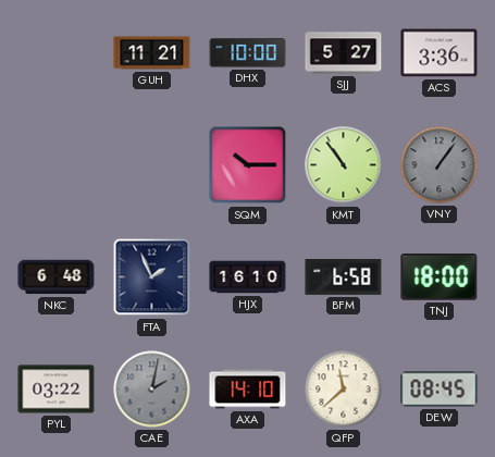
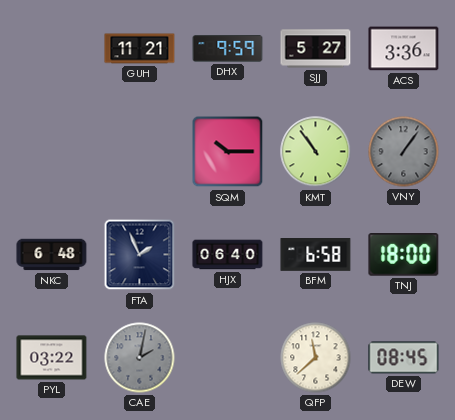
DHX: 10:00 -> 9:59
HJX: 16:10 -> 06:40
AXA: 14:10 -> none
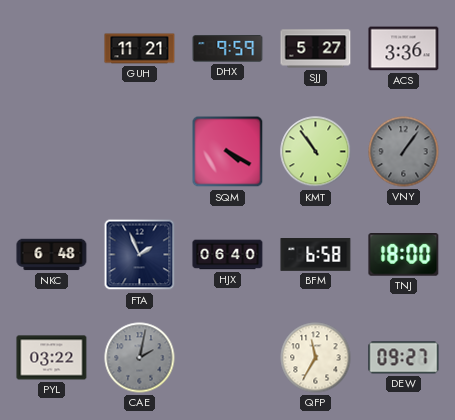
SQM: 10:15 -> 4:20
QFP: 11:38 -> 11:35
DEW: 08:45 -> 09:27
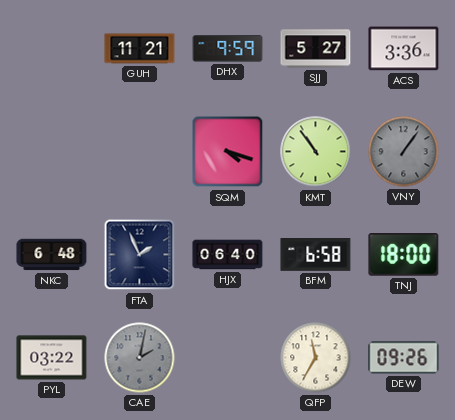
SQM: 4:20 -> 4:18
DEW: 09:27 -> 09:26
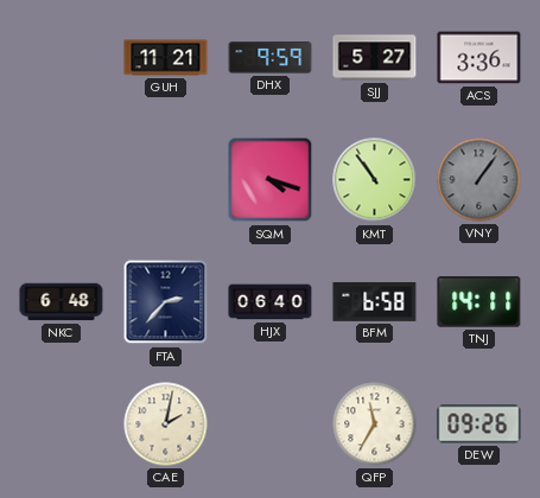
FTA: 1:56 -> 2:37
TNJ: 18:00 -> 14:11
PYL: 03:22 -> none
CAE dial: grey -> cream
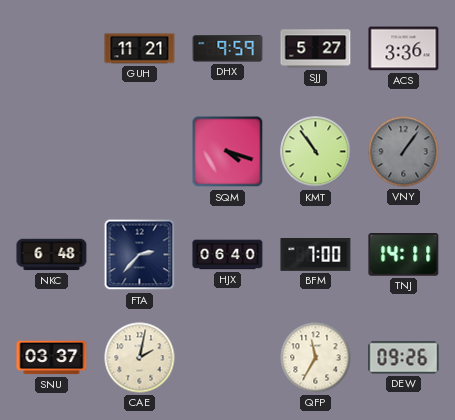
BFM: 6:58 -> 7:00
SNU: none -> 03:37
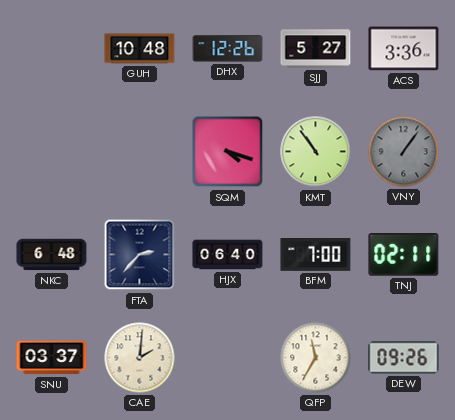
GUH: 11:21 -> 10:48
DHX: 9:59 -> 12:26
TNJ: 14:11 -> 02:11
CAE: 2:02 -> 2:01
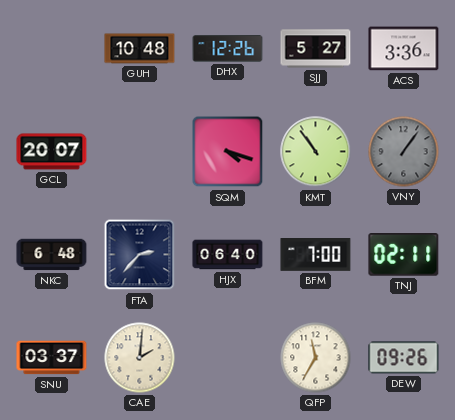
GCL: none -> 20:07
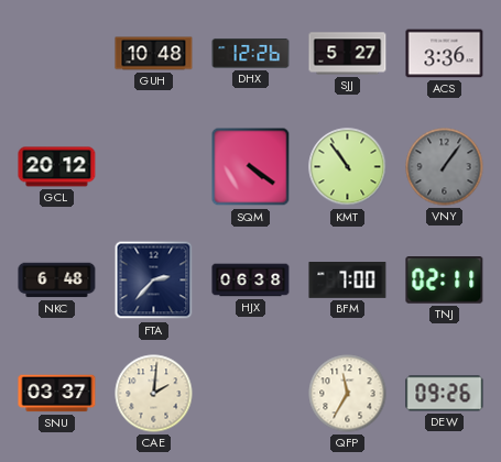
GCL: 20:07 -> 20:12
SQM: 4:18 -> 4:21
HJX: 06:40 -> 06:38
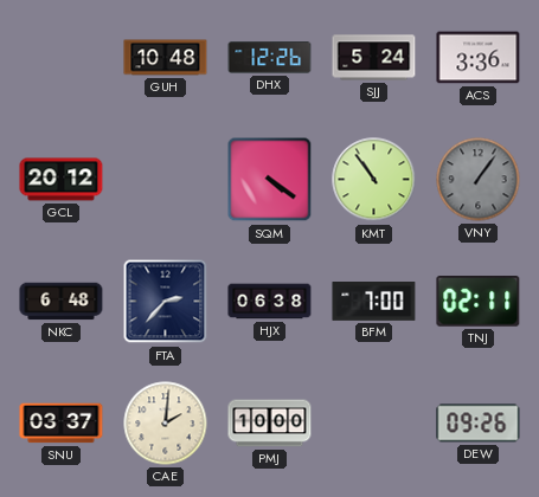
SJJ: 5:27 -> 5:24
PMJ: none -> 10:00
QFP: 11:35 -> none
